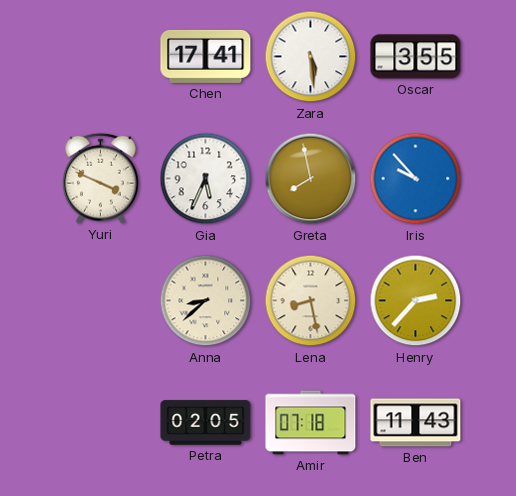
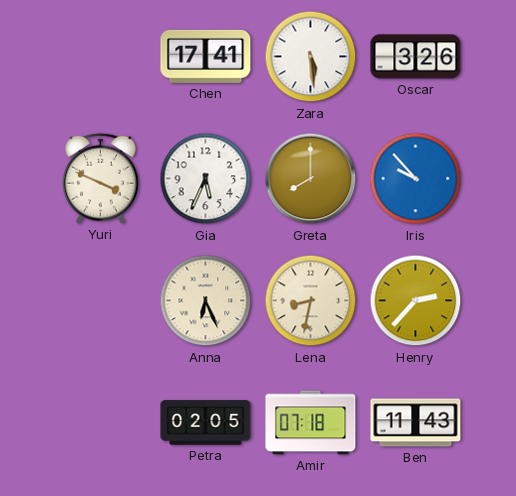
Oscar: 3:55 -> 3:26
Greta: 7:58 -> 8:00
Anna: 8:38 -> 6:26
Lena: 8:28 -> 8:32
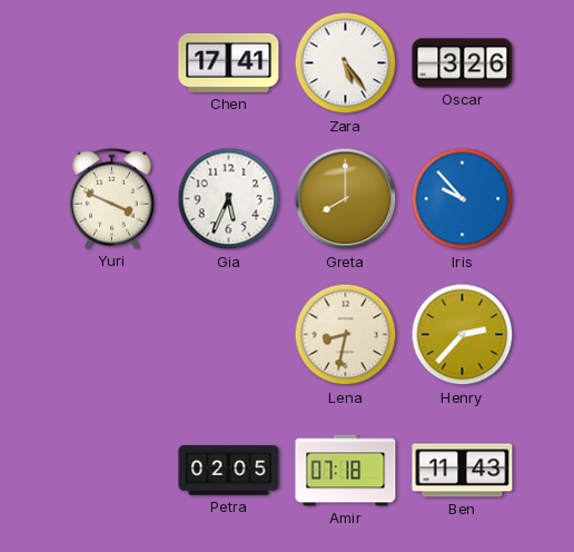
Zara: 5:29 -> 5:24
Anna: 6:26 -> none
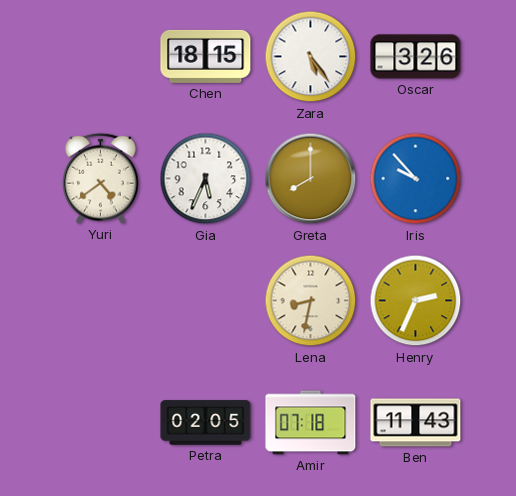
Chen: 17:41 -> 18:15
Yuri: 3:49 -> 4:39
Henry: 2:37 -> 2:34
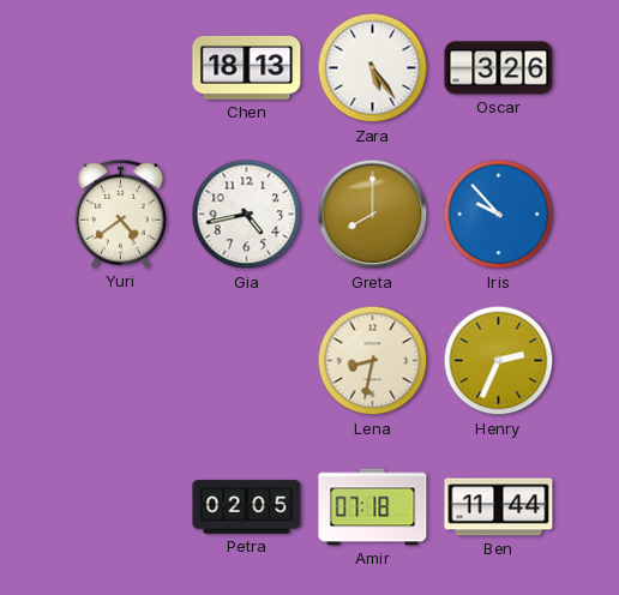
Chen: 18:15 -> 18:13
Gia: 5:34 -> 4:43
Ben: 11:43 -> 11:44
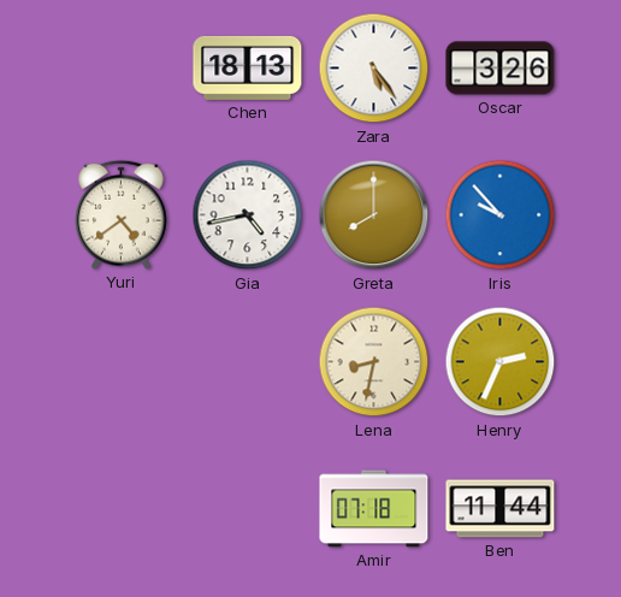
Petra: 02:05 -> none
